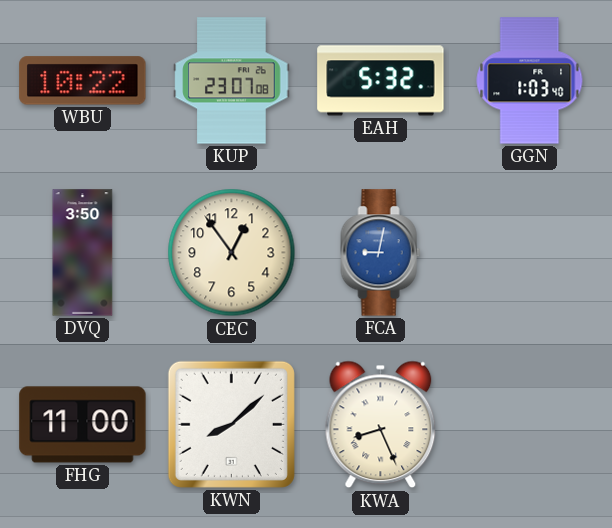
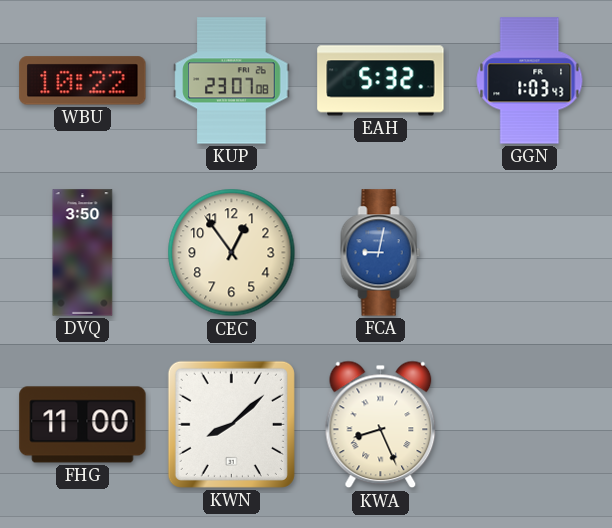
GGN: 1:03:40 -> 1:03:43
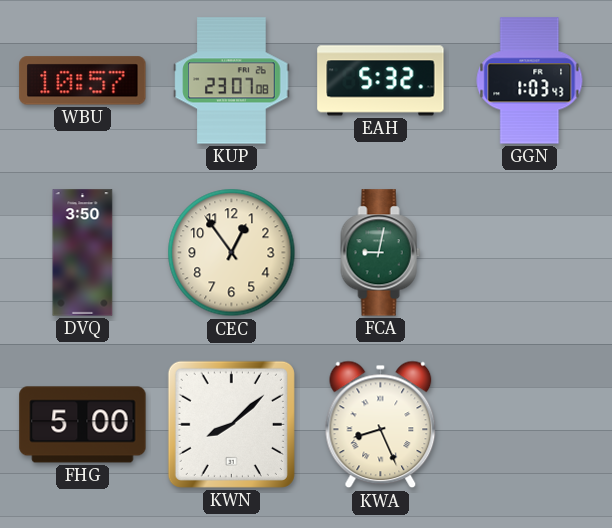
WBU: 10:22 -> 10:57
FCA dial: blue -> green
FHG: 11:00 -> 5:00
